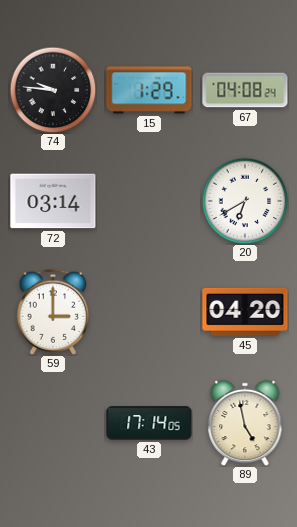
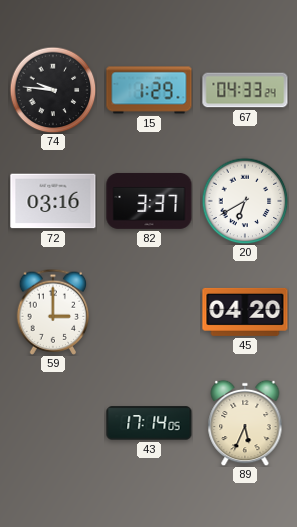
67: 04:08 -> 04:33
72: 03:14 -> 03:16
82: none -> 3:37
89: 4:58 -> 5:34
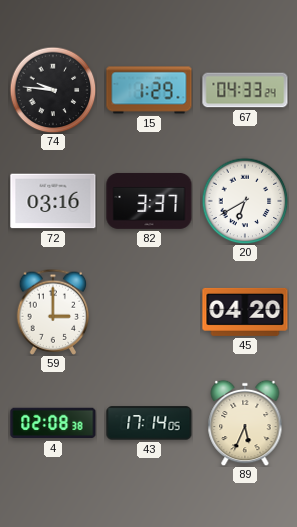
4: none -> 02:08
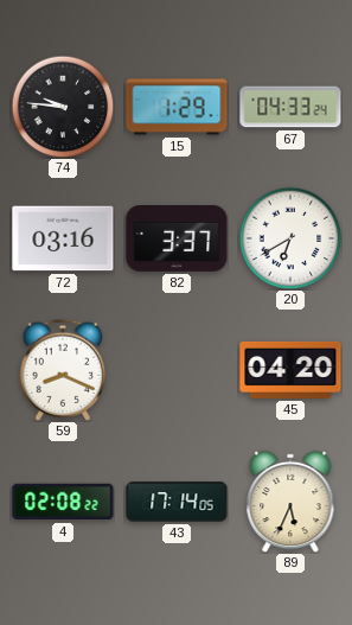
59: 3:00 -> 8:19
4: 02:08:38 -> 02:08:22
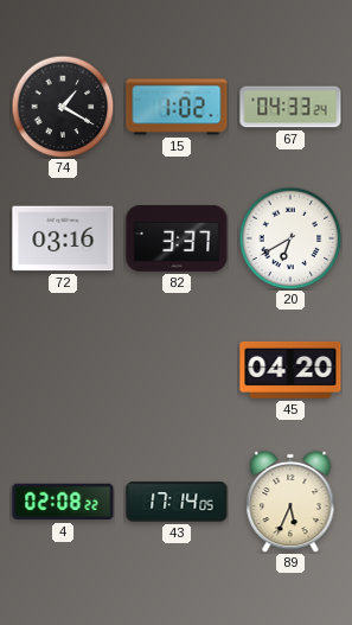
74: 9:46 -> 1:20
15: 1:29 -> 1:02
59: 8:19 -> none
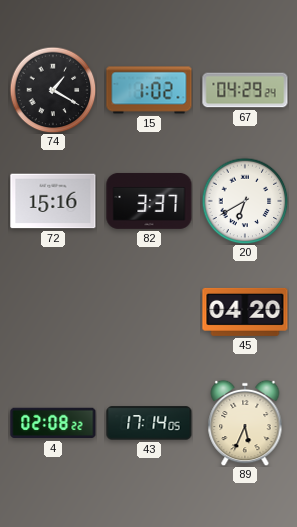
67: 04:33 -> 04:29
72: 03:16 -> 15:16
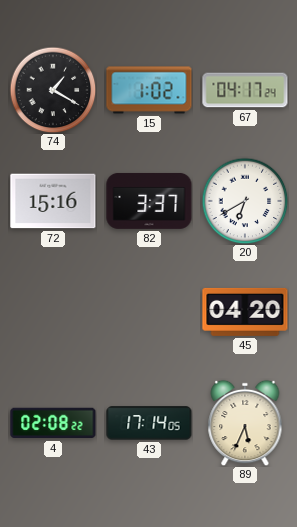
67: 04:29 -> 04:17
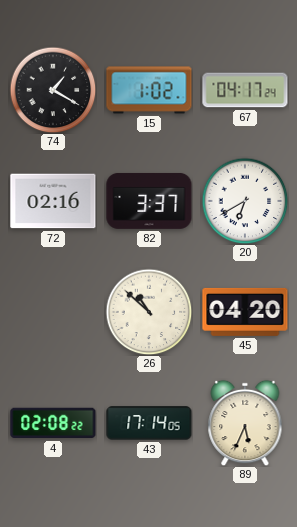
72: 15:16 -> 02:16
26: none -> 10:52
